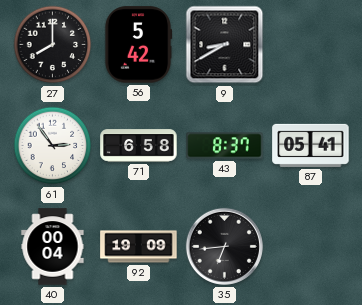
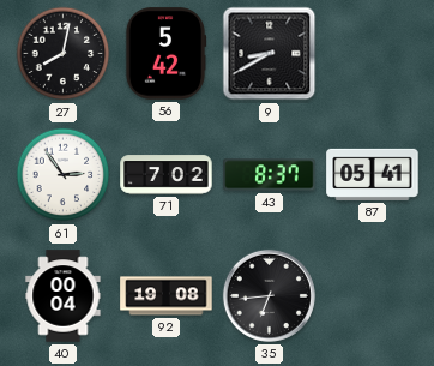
27: 8:00 -> 8:02
71: 6:58 -> 7:02
92: 19:09 -> 19:08
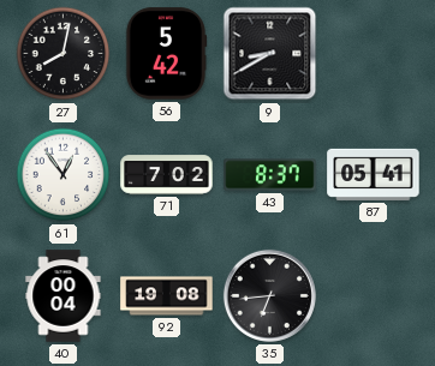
61: 2:54 -> 12:54
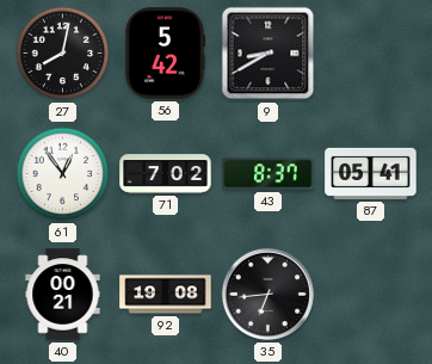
40: 00:04 -> 00:21
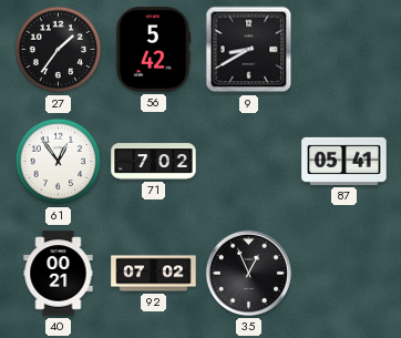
27: 8:02 -> 1:36
43: 8:37 -> none
92: 19:08 -> 07:02
35: 6:44 -> 12:56
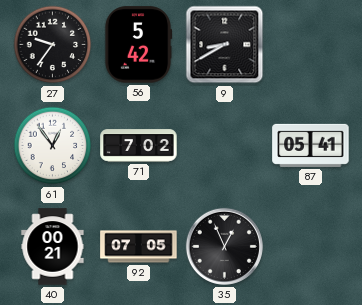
27: 1:36 -> 9:36
92: 07:02 -> 07:05
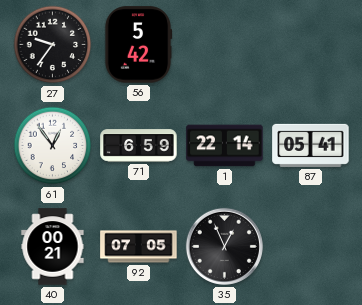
9: 8:40 -> none
71: 7:02 -> 6:59
1: none -> 22:14
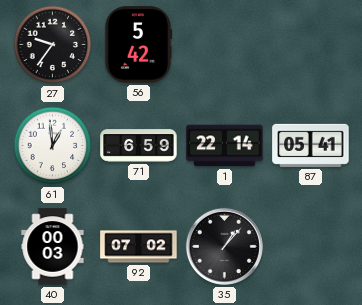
61: 12:54 -> 12:59
40: 00:21 -> 00:03
92: 07:05 -> 07:02
35: 12:56 -> 1:07
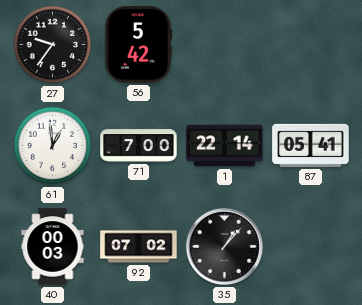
71: 6:59 -> 7:00
